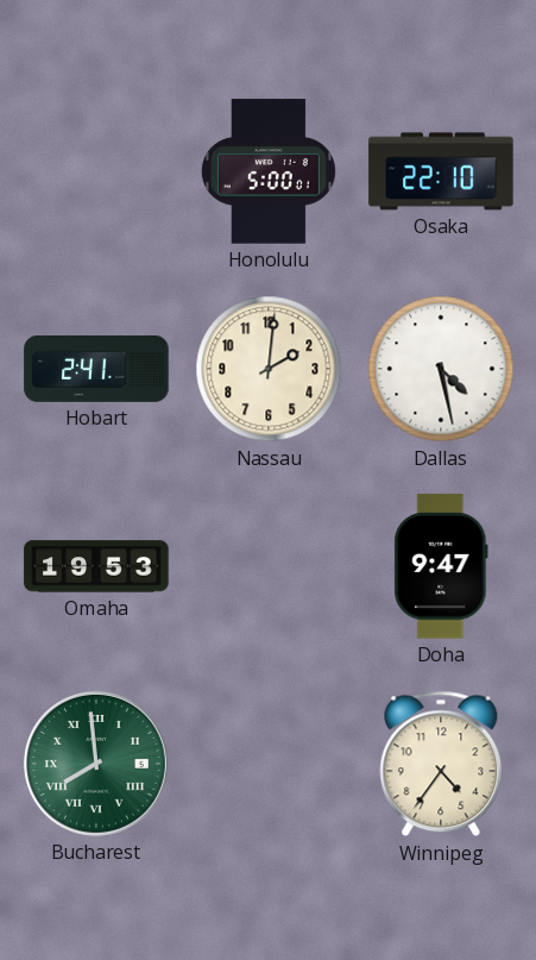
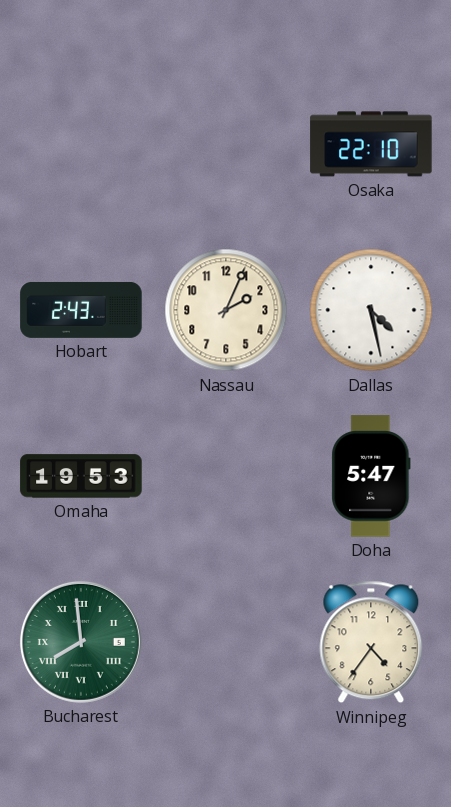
Honolulu: 5:00 -> none
Hobart: 2:41 -> 2:43
Nassau: 2:01 -> 2:04
Doha: 9:47 -> 5:47
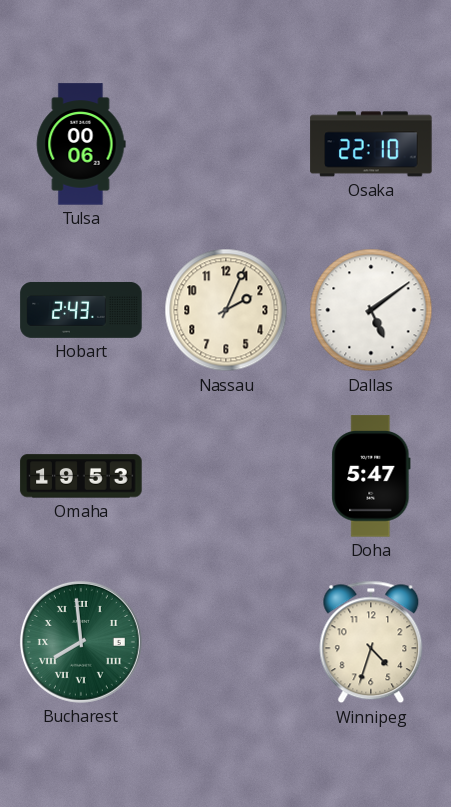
Tulsa: none -> 00:06
Dallas: 4:28 -> 5:09
Winnipeg: 4:36 -> 4:33
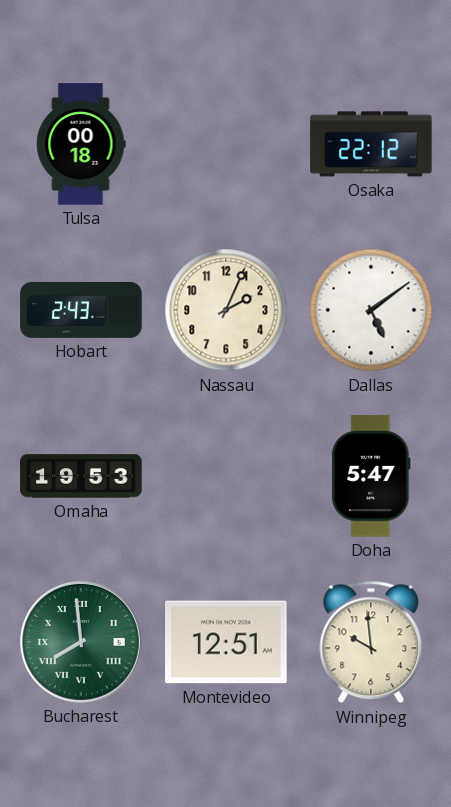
Tulsa: 00:06 -> 00:18
Osaka: 22:10 -> 22:12
Montevideo: none -> 12:51
Winnipeg: 4:33 -> 9:59
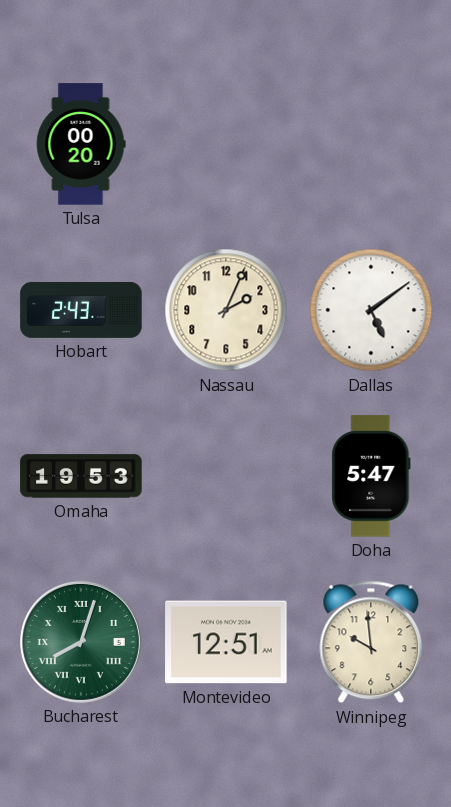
Tulsa: 00:18 -> 00:20
Osaka: 22:12 -> none
Bucharest: 7:59 -> 8:03
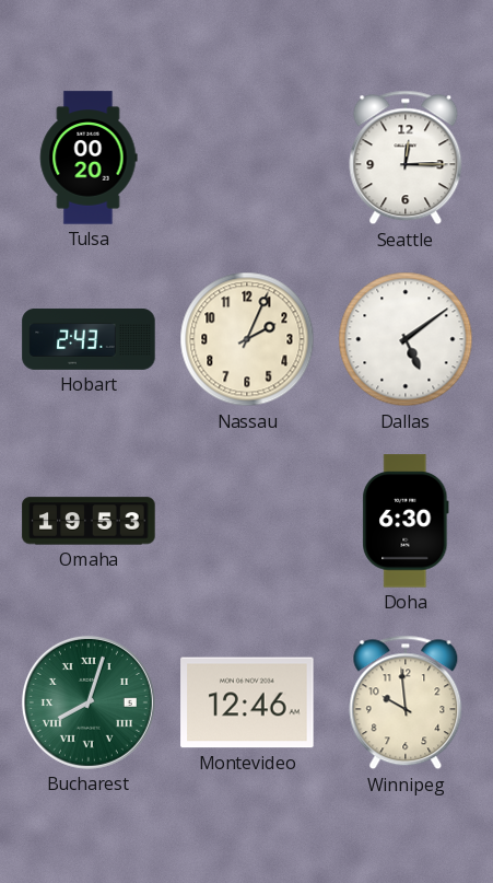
Seattle: none -> 12:15
Doha: 5:47 -> 6:30
Montevideo: 12:51 -> 12:46
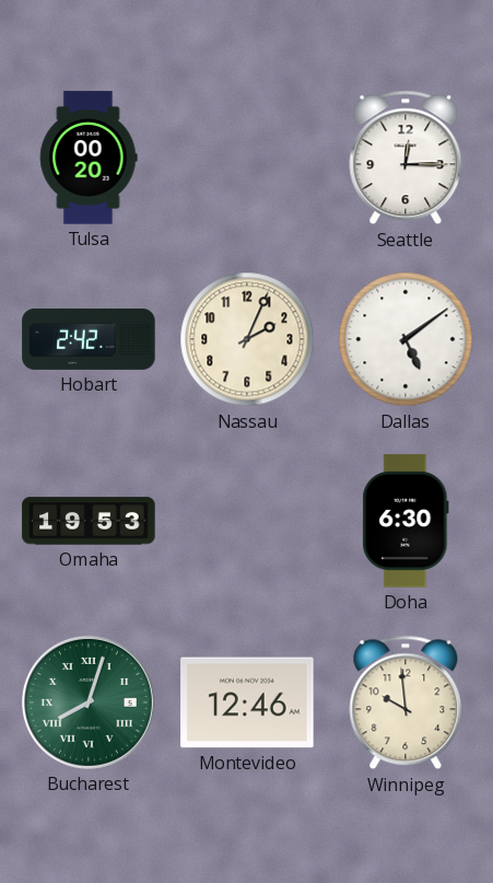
Hobart: 2:43 -> 2:42
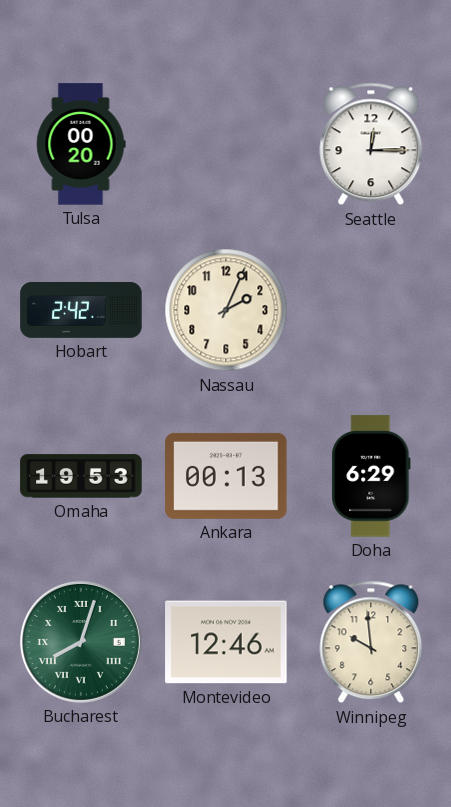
Dallas: 5:09 -> none
Ankara: none -> 00:13
Doha: 6:30 -> 6:29
